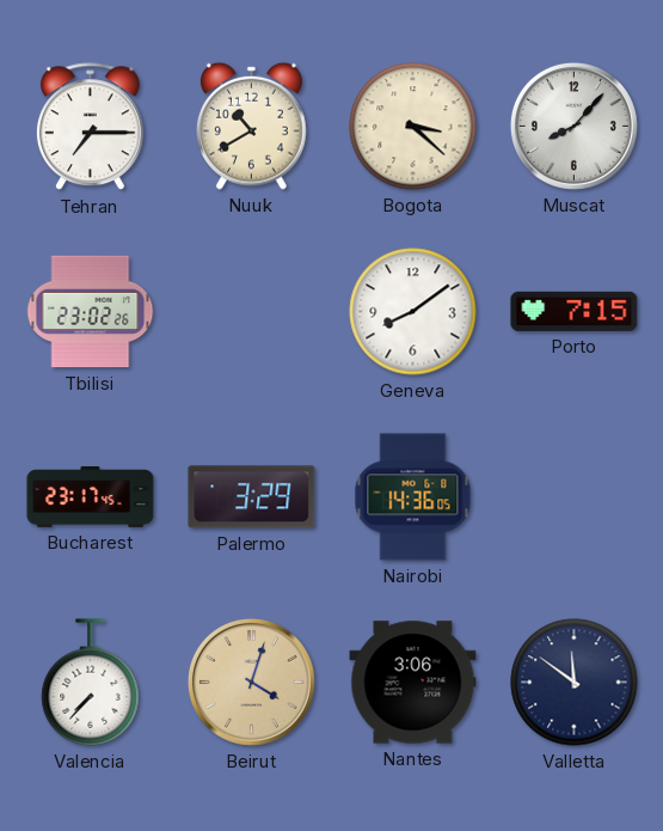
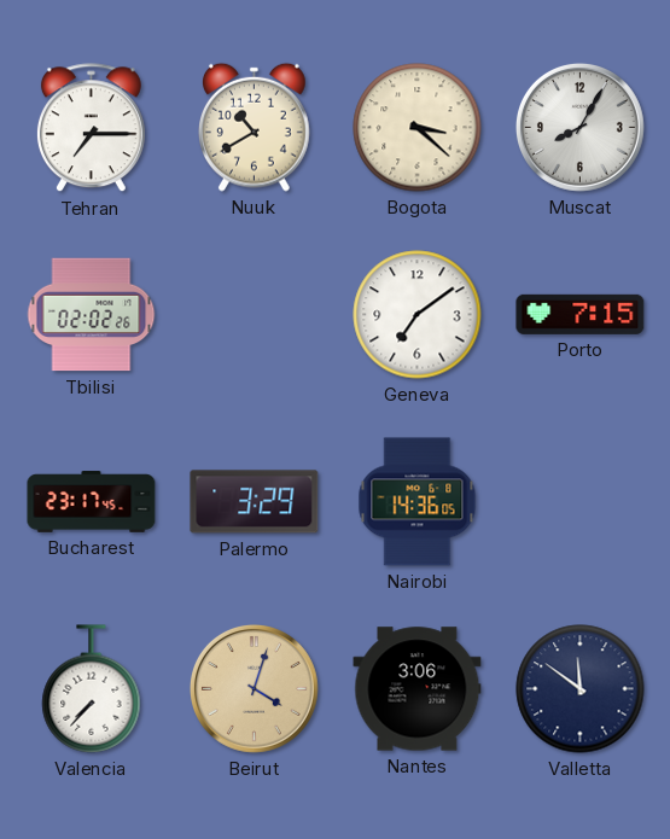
Muscat: 8:07 -> 8:05
Tbilisi: 23:02 -> 02:02
Geneva: 8:09 -> 7:09
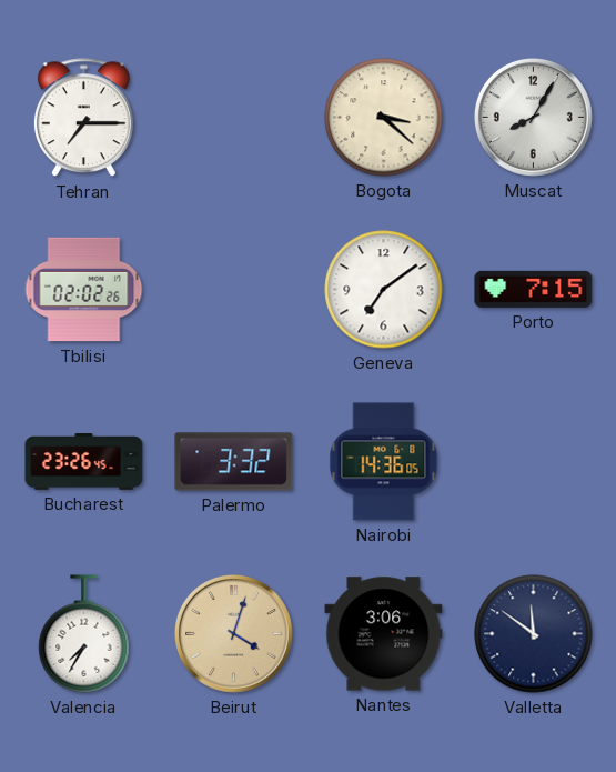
Nuuk: 10:40 -> none
Bucharest: 23:17 -> 23:26
Palermo: 3:29 -> 3:32
Valencia: 7:37 -> 7:35
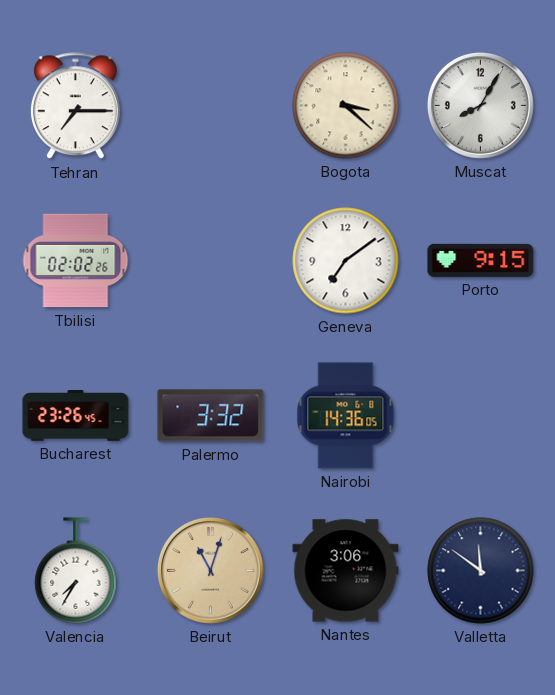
Porto: 7:15 -> 9:15
Beirut: 4:03 -> 11:03
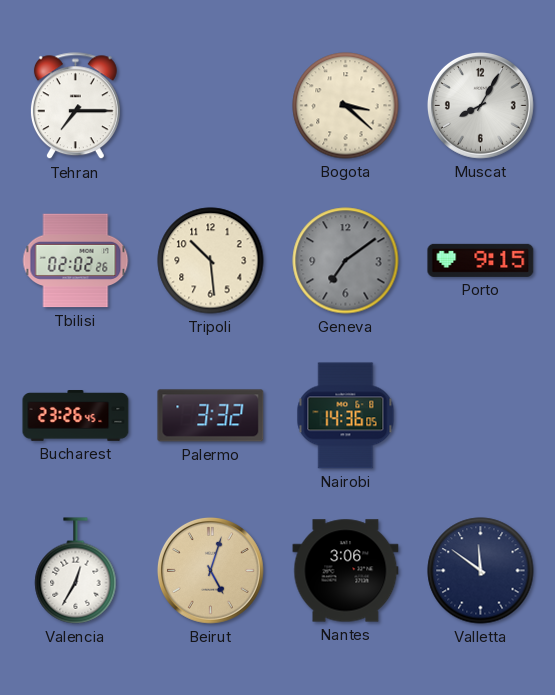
Tripoli: none -> 10:29
Geneva dial: white -> grey
Valencia: 7:35 -> 12:35
Beirut: 11:03 -> 5:03
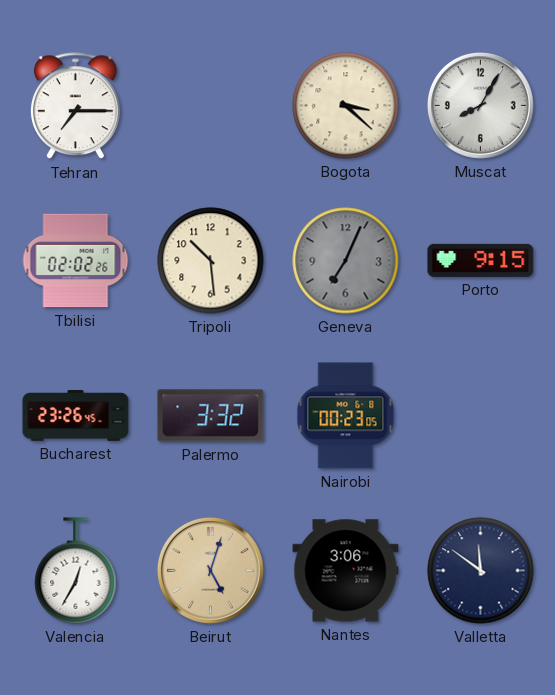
Geneva: 7:09 -> 7:04
Nairobi: 14:36 -> 00:23
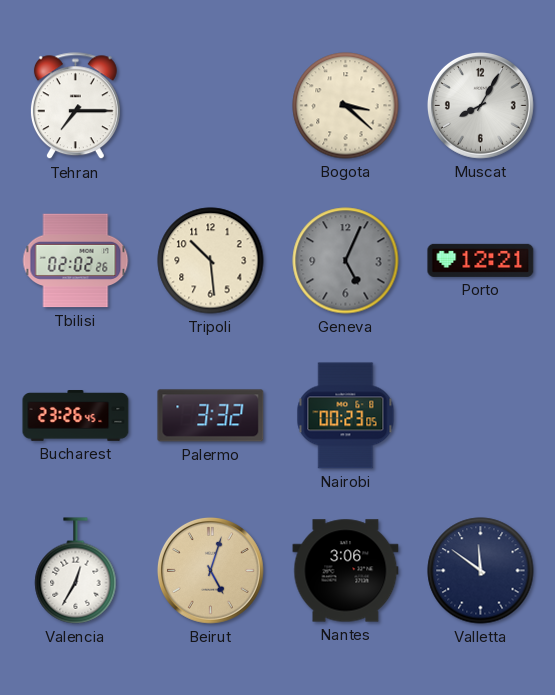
Geneva: 7:04 -> 5:04
Porto: 9:15 -> 12:21
